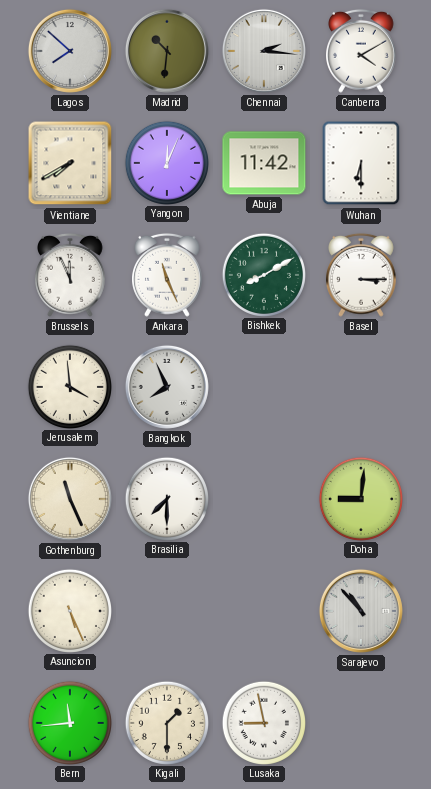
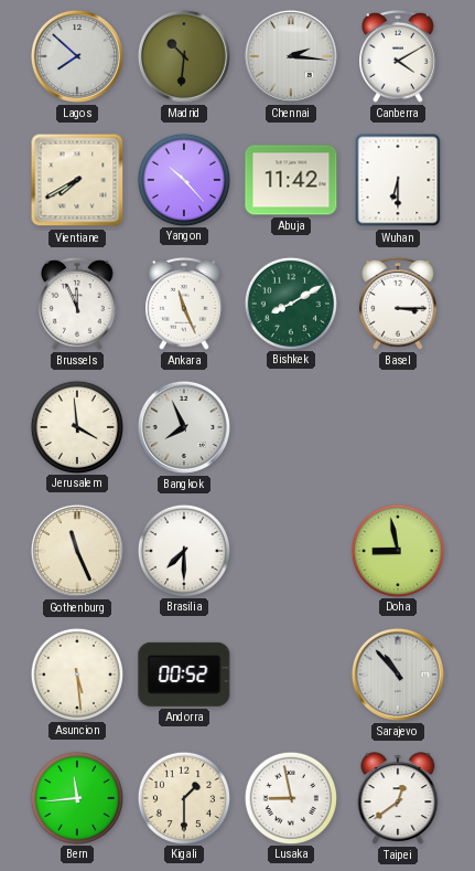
Yangon: 12:04 -> 10:23
Doha: 9:01 -> 8:58
Asuncion: 5:26 -> 5:29
Andorra: none -> 00:52
Taipei: none -> 12:39
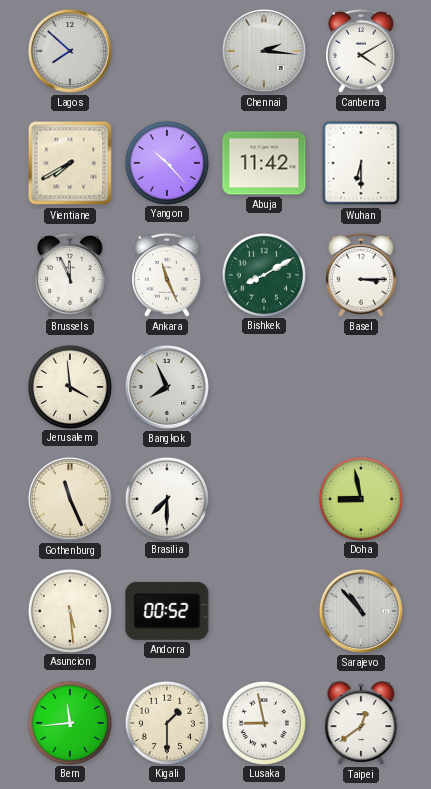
Madrid: 10:31 -> none
